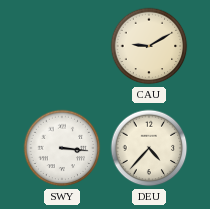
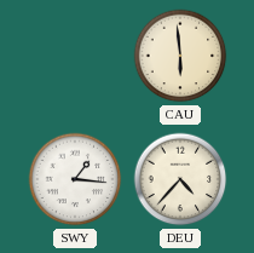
CAU: 9:10 -> 5:59
SWY: 3:16 -> 1:16
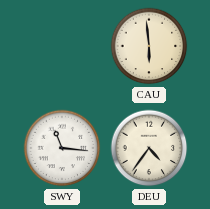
SWY: 1:16 -> 11:16
DEU: 4:37 -> 4:36
